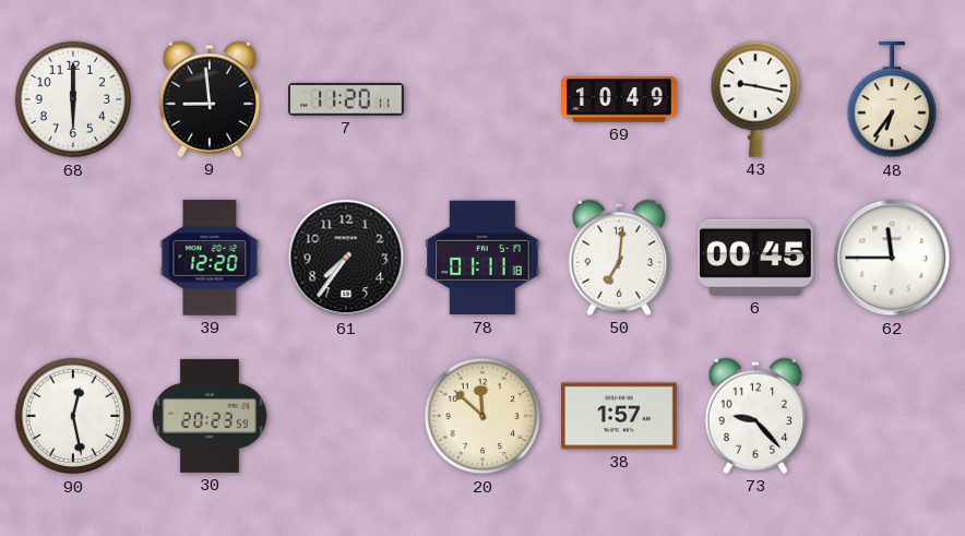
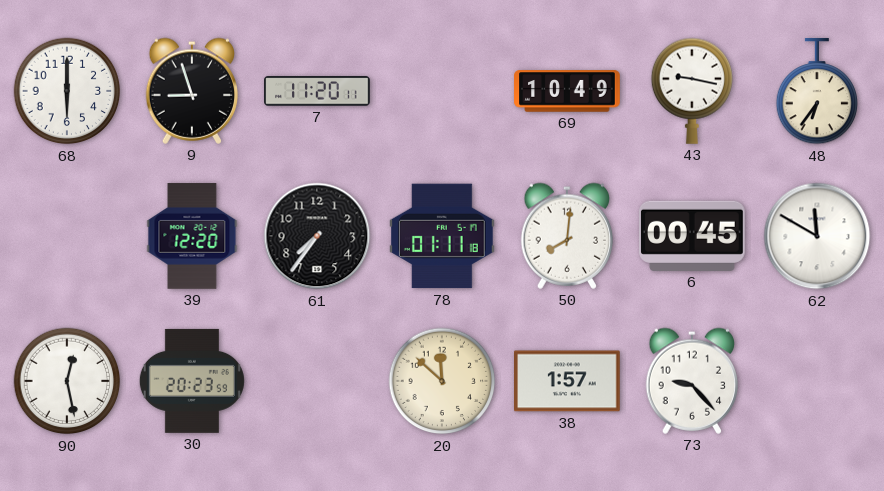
9: 8:59 -> 8:57
50: 7:01 -> 8:01
62: 11:45 -> 11:50
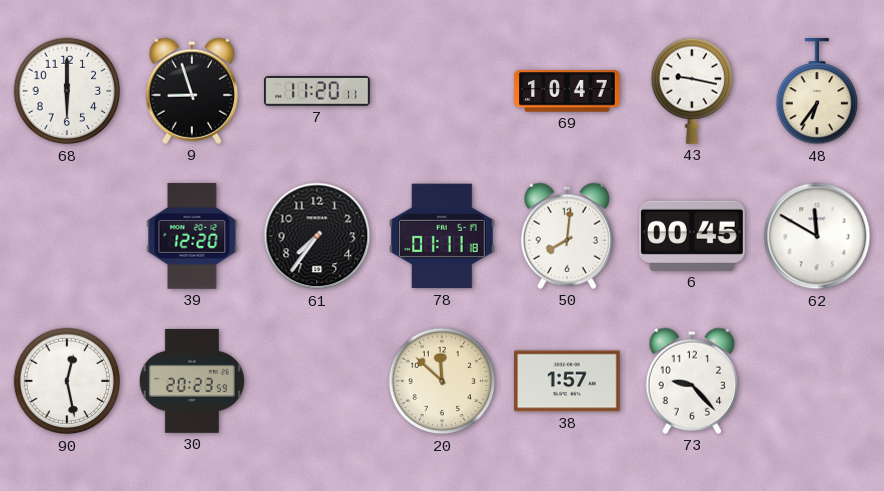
69: 10:49 -> 10:47
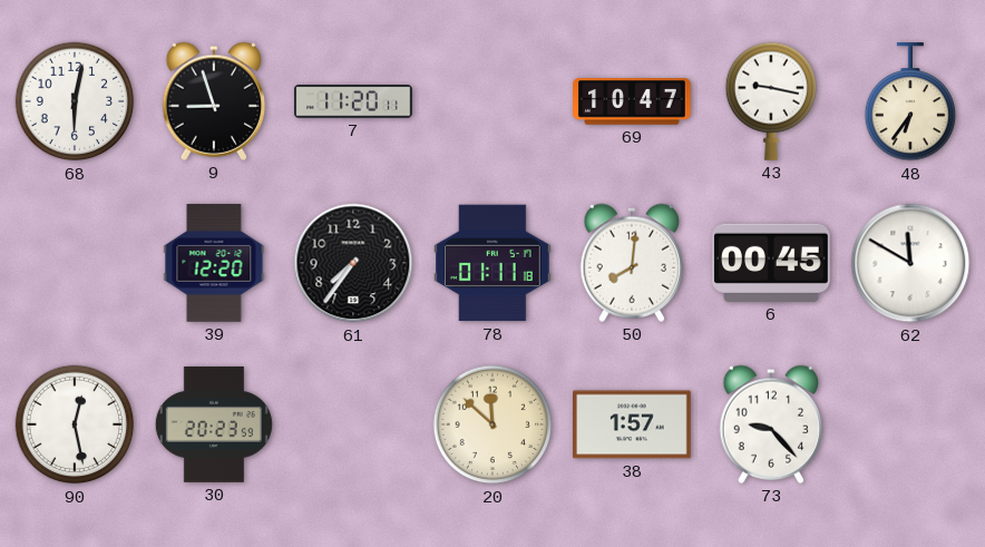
68: 6:00 -> 6:02
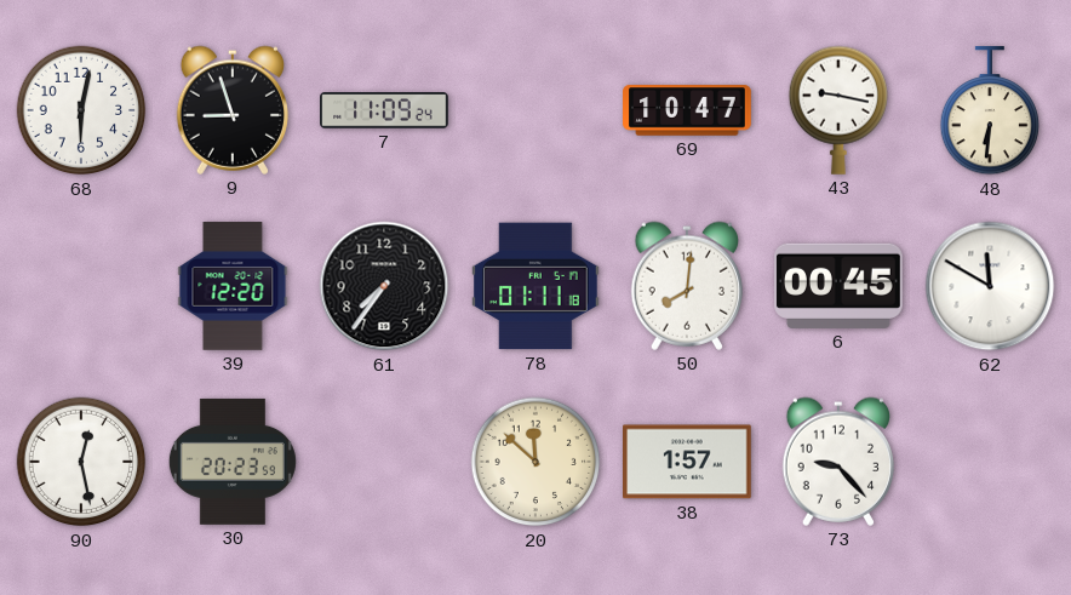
7: 11:20 -> 11:09
48: 6:36 -> 6:31
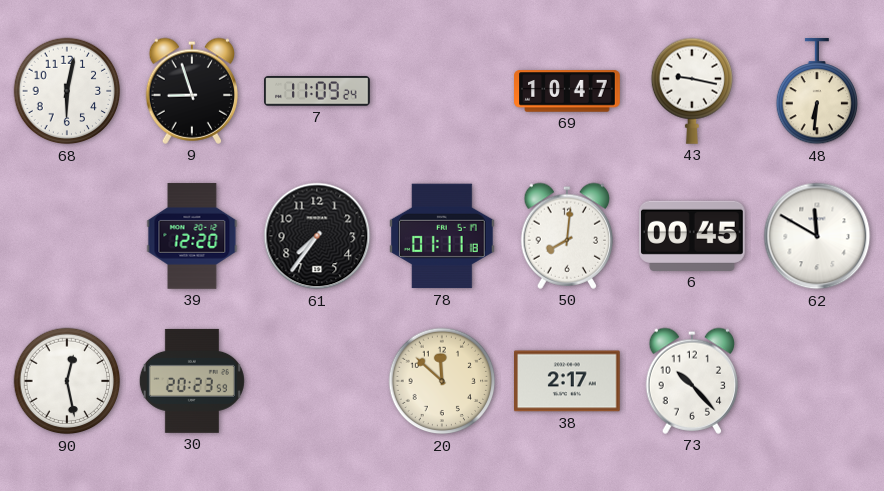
38: 1:57 -> 2:17
73: 9:23 -> 10:23
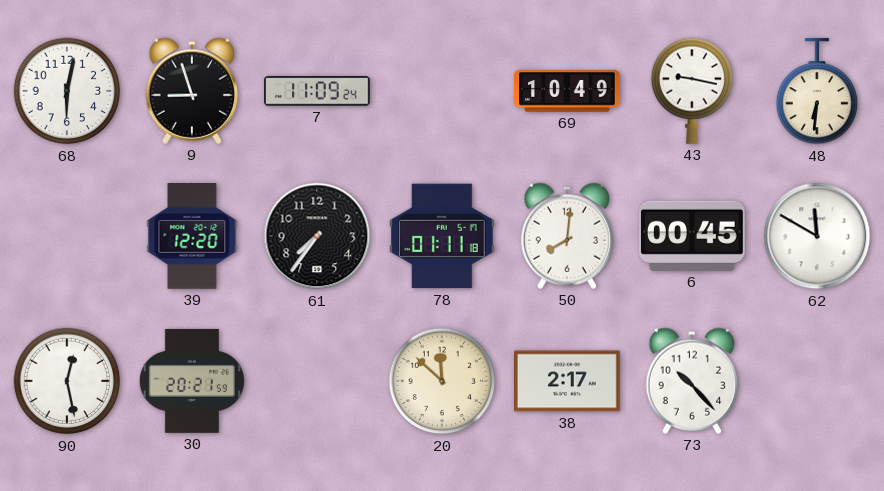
69: 10:47 -> 10:49
30: 20:23 -> 20:21
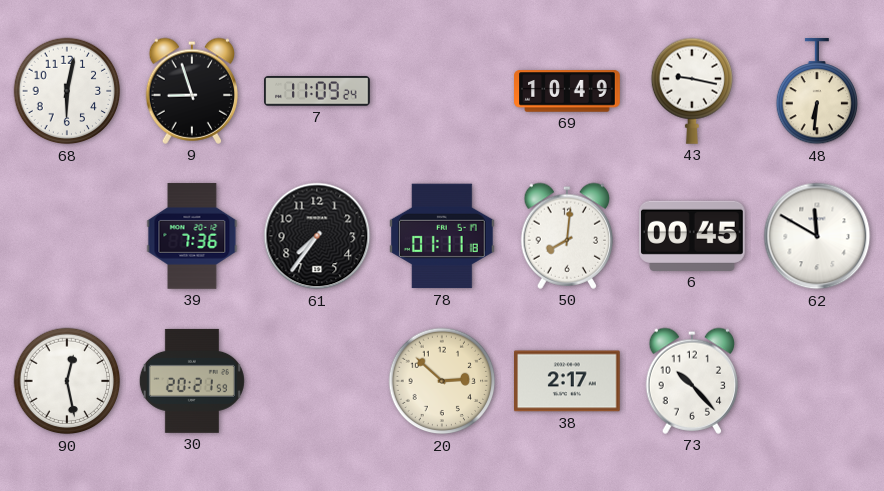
39: 12:20 -> 7:36
20: 11:52 -> 2:52
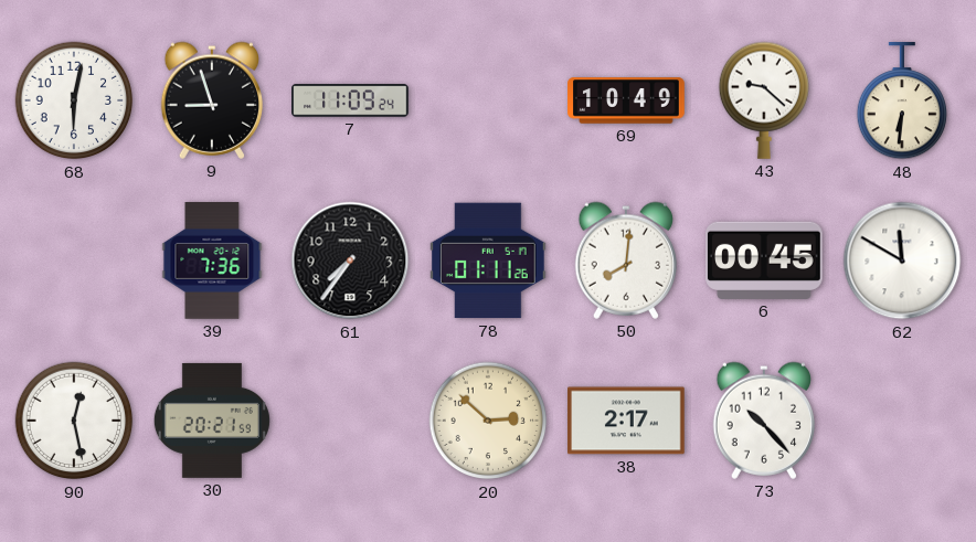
43: 9:17 -> 9:22
78: 01:11:18 -> 01:11:26
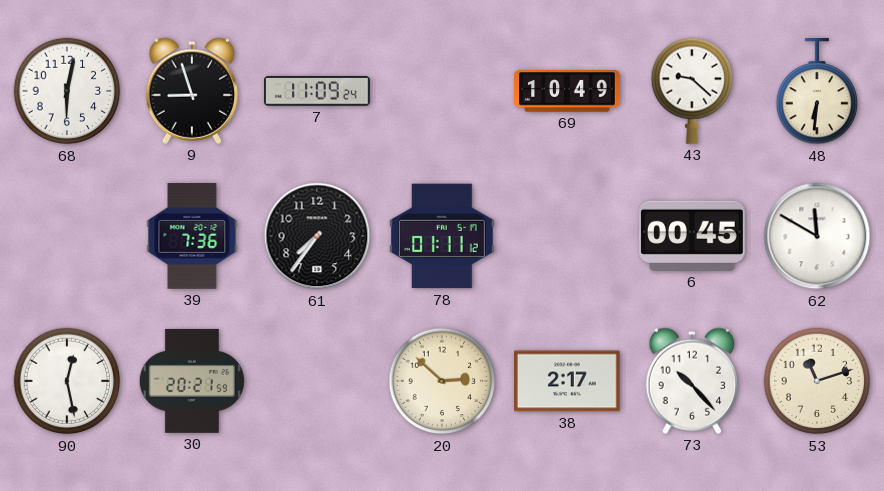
78: 01:11:26 -> 01:11:12
50: 8:01 -> none
53: none -> 11:12
